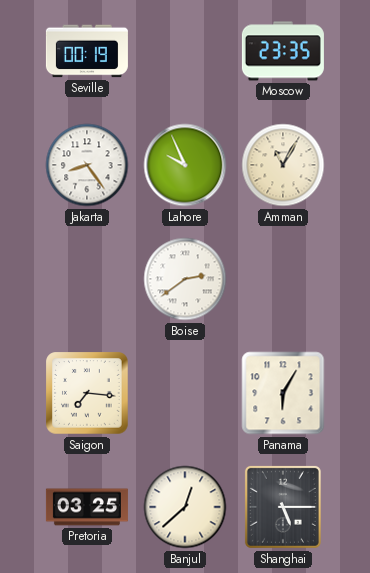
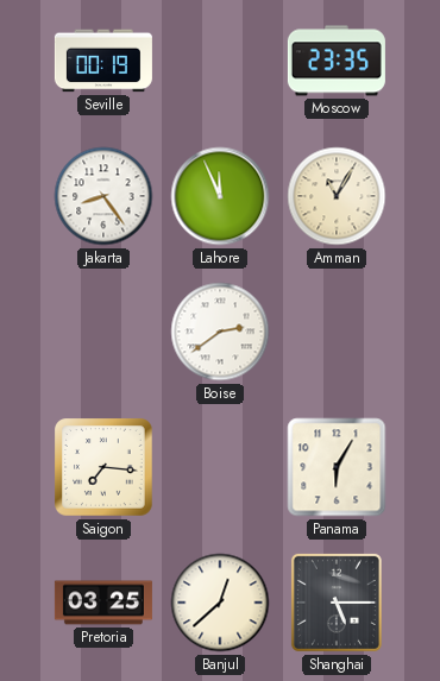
Lahore: 9:56 -> 11:56
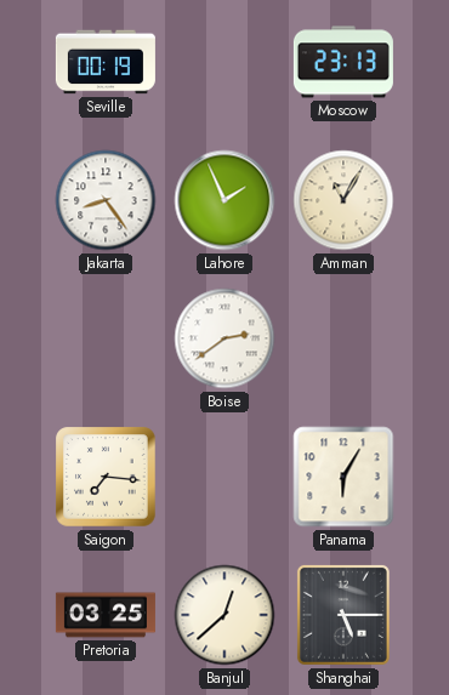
Moscow: 23:35 -> 23:13
Lahore: 11:56 -> 1:56
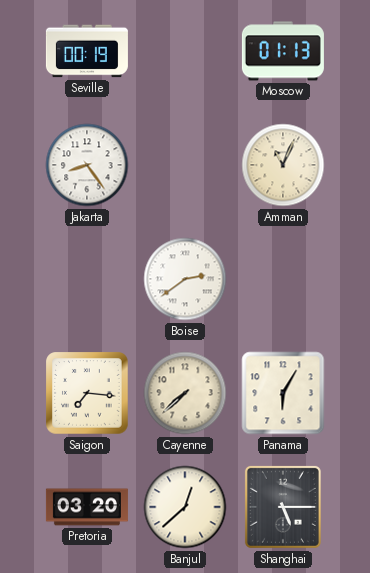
Moscow: 23:13 -> 01:13
Lahore: 1:56 -> none
Amman: 11:05 -> 11:04
Cayenne: none -> 7:38
Pretoria: 03:25 -> 03:20
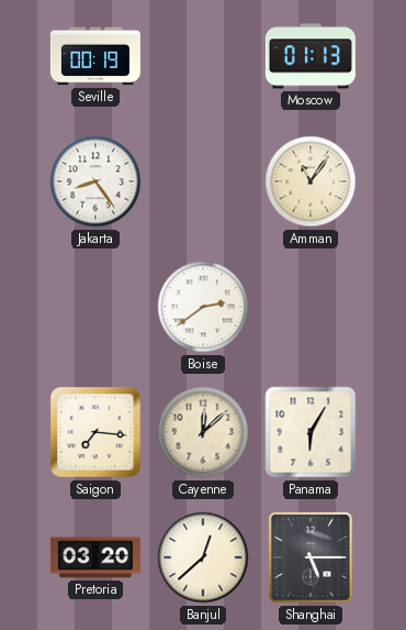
Amman: 11:04 -> 11:06
Cayenne: 7:38 -> 12:08
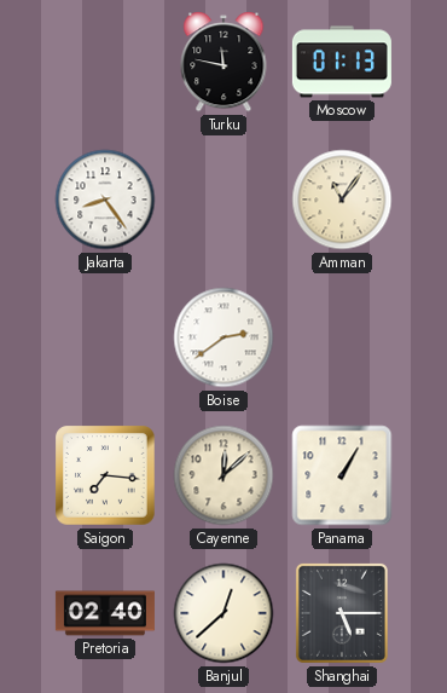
Seville: 00:19 -> none
Turku: none -> 11:47
Panama: 6:05 -> 1:05
Pretoria: 03:20 -> 02:40
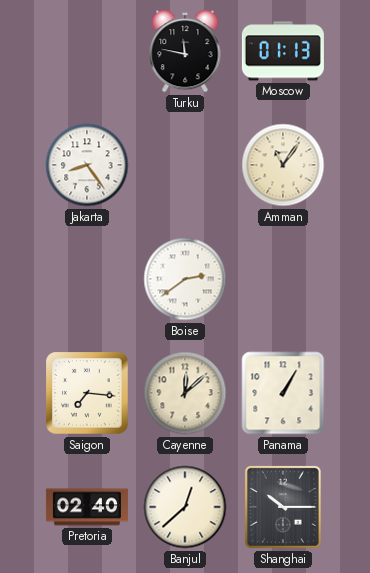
Shanghai: 5:15 -> 10:15
